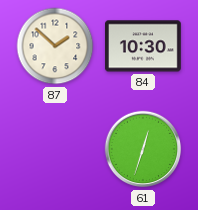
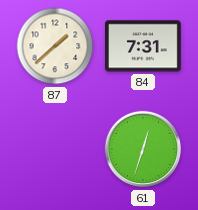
87: 1:52 -> 1:38
84: 10:30 -> 7:31
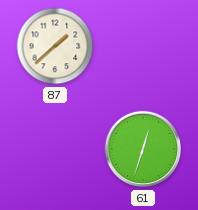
84: 7:31 -> none
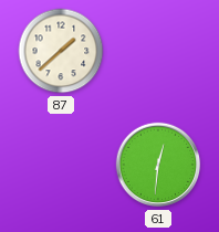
61: 12:33 -> 12:31
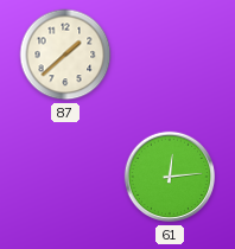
61: 12:31 -> 12:14
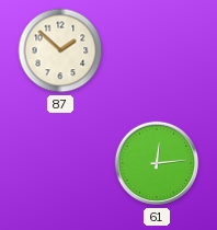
87: 1:38 -> 1:52
